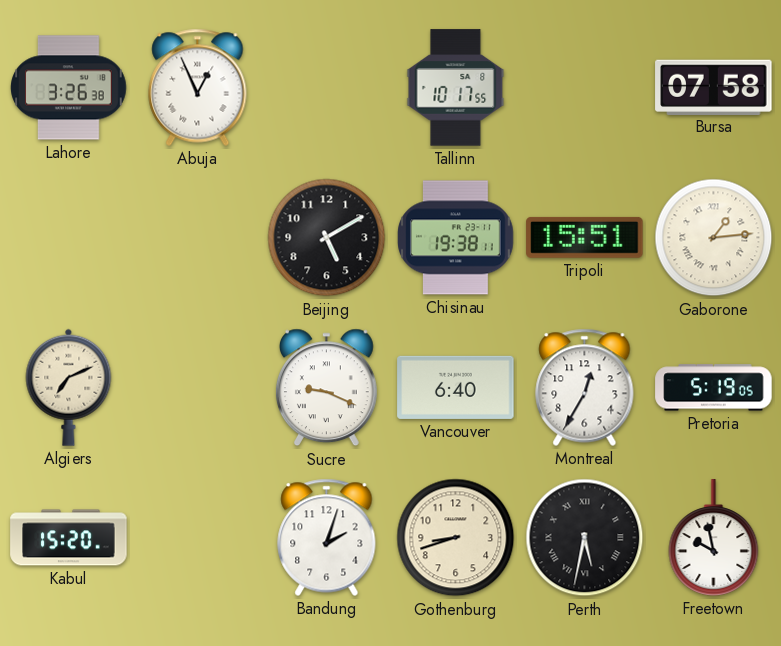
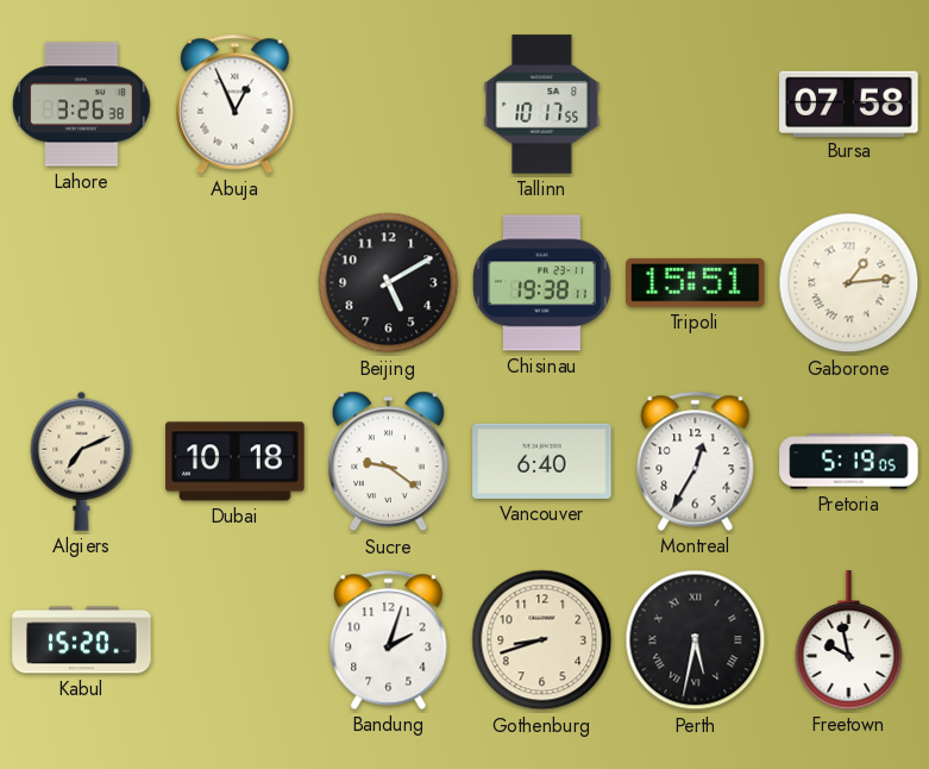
Dubai: none -> 10:18
Sucre: 9:19 -> 9:21
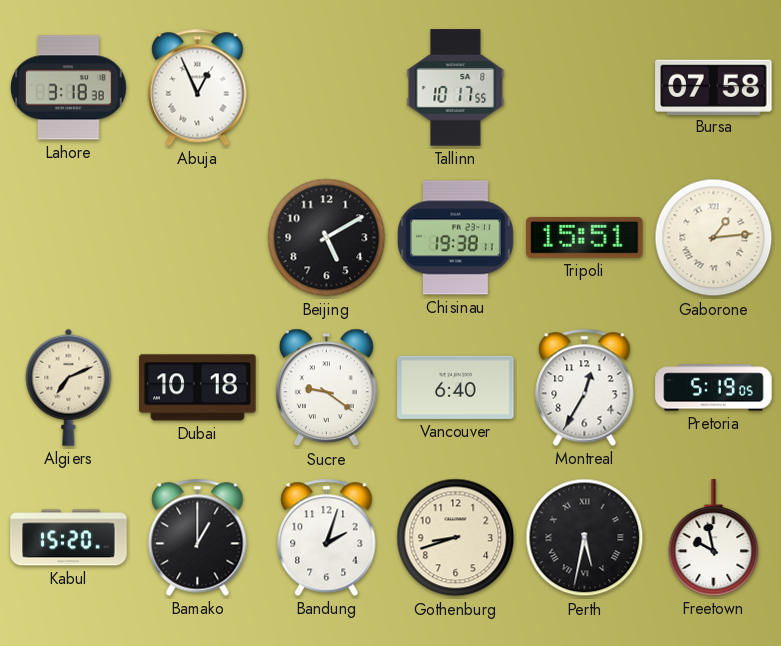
Lahore: 3:26 -> 3:18
Bamako: none -> 1:00
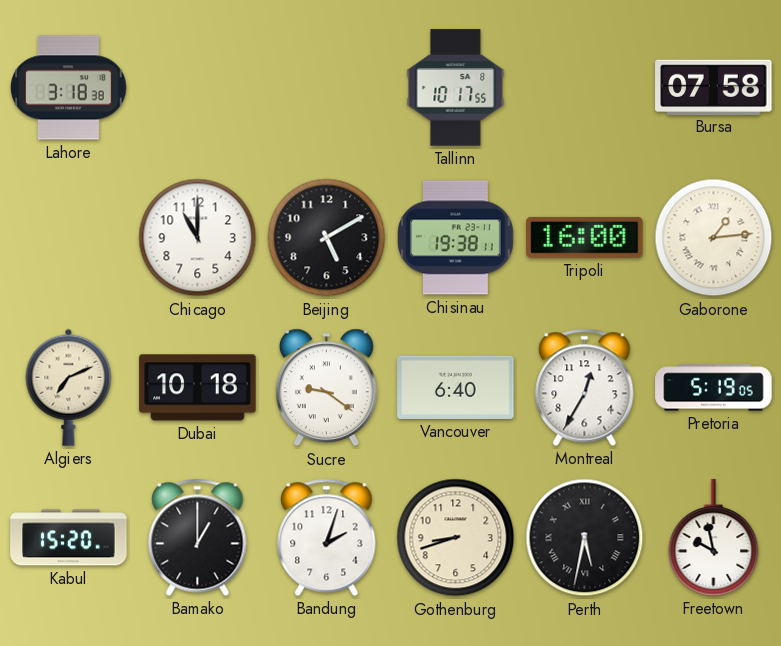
Abuja: 12:56 -> none
Chicago: none -> 11:00
Tripoli: 15:51 -> 16:00
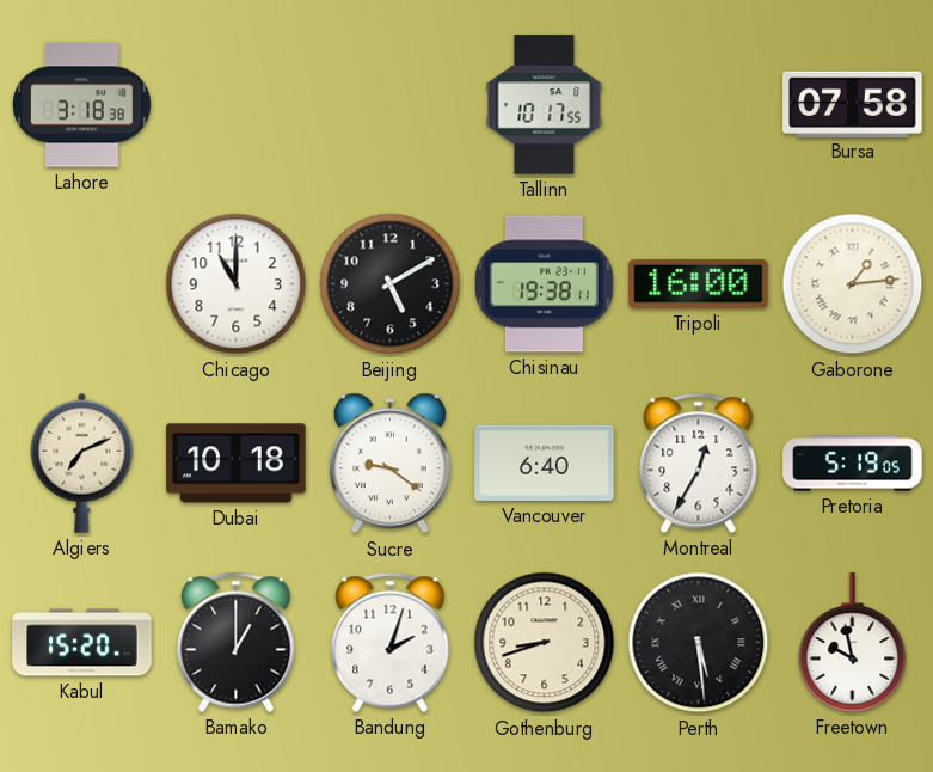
Perth: 5:32 -> 5:29
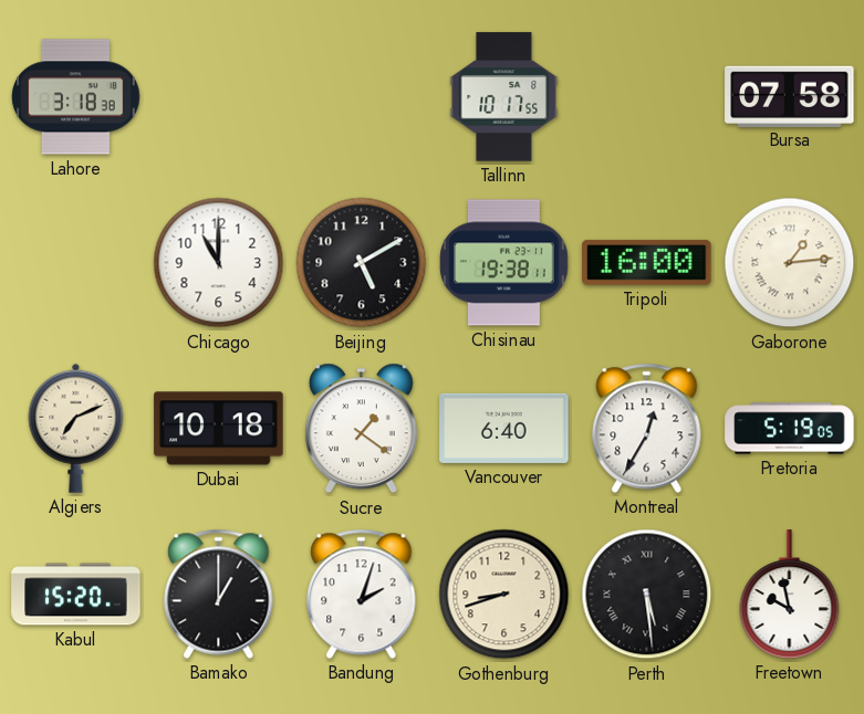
Sucre: 9:21 -> 1:21
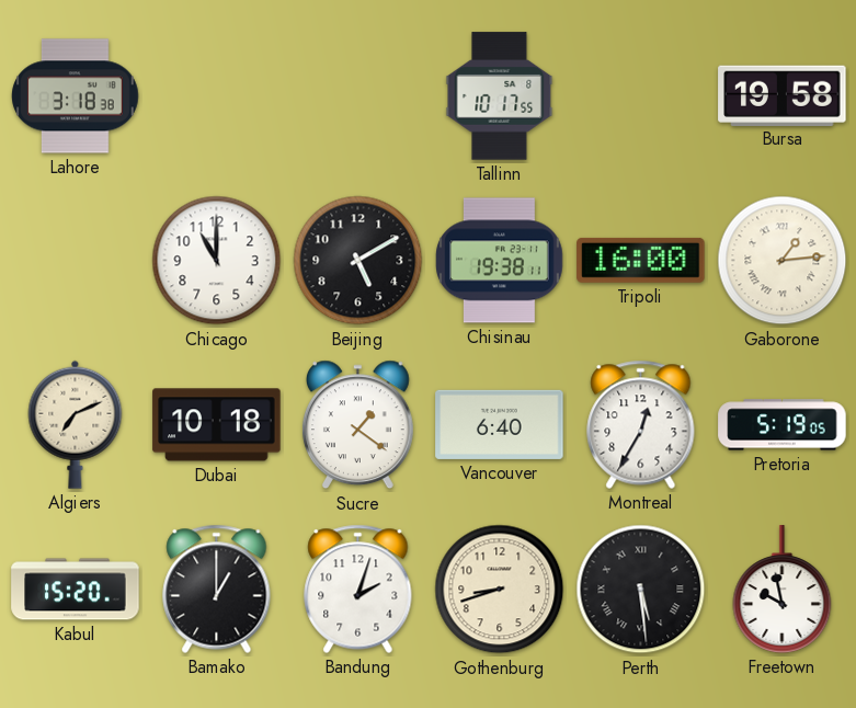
Bursa: 07:58 -> 19:58
